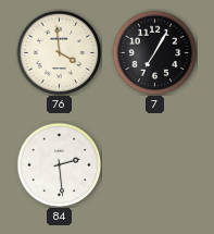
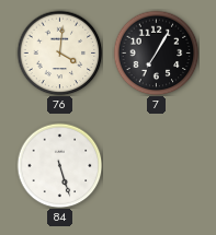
76: 3:59 -> 4:01
84: 2:29 -> 5:27
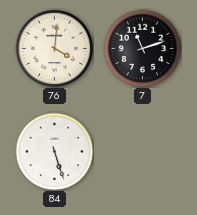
7: 7:05 -> 11:12
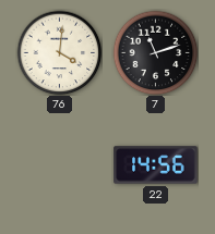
84: 5:27 -> none
22: none -> 14:56
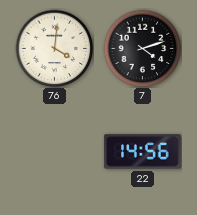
7: 11:12 -> 4:12
